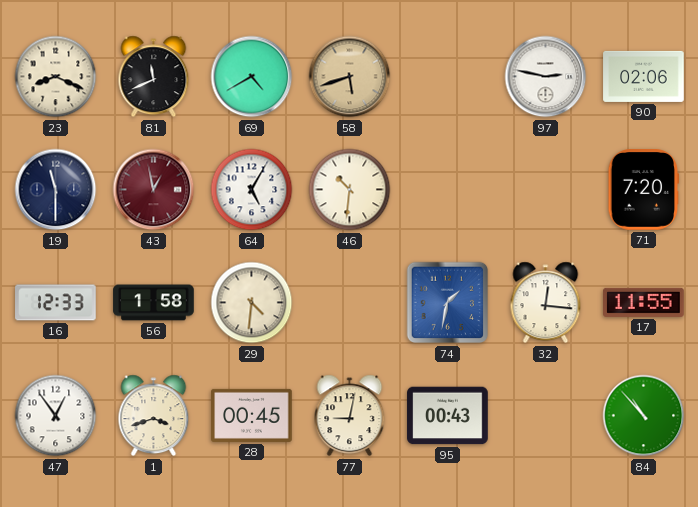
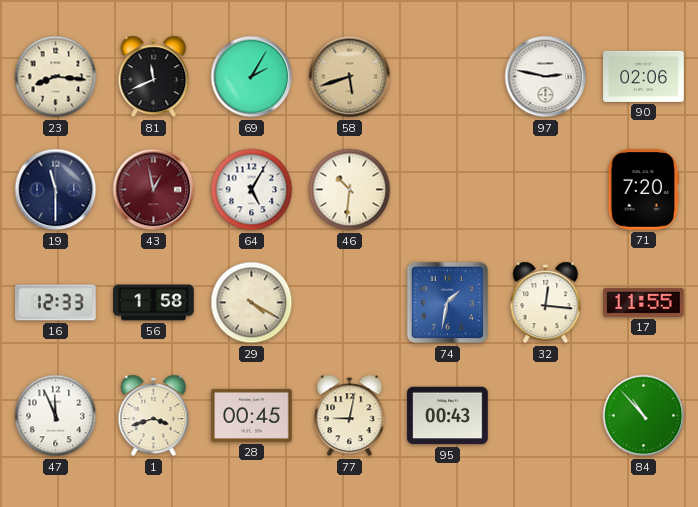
23: 8:19 -> 8:16
69: 4:40 -> 2:05
29: 4:31 -> 4:20
47: 12:54 -> 11:56
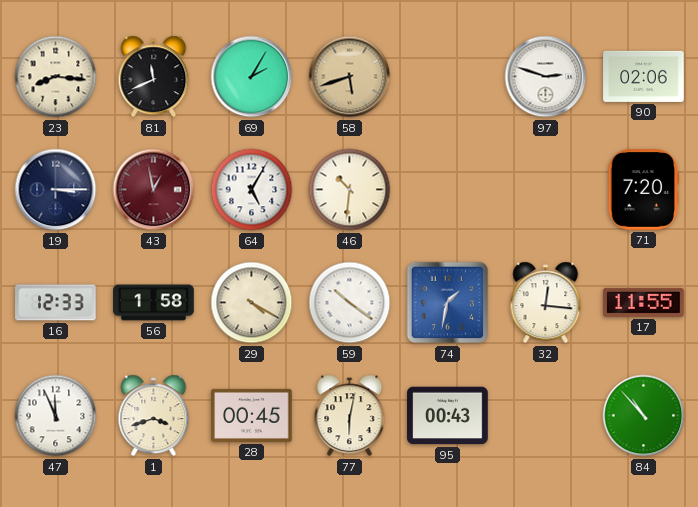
97: 2:47 -> 2:48
19: 11:30 -> 3:15
59: none -> 10:21
77: 9:02 -> 6:02
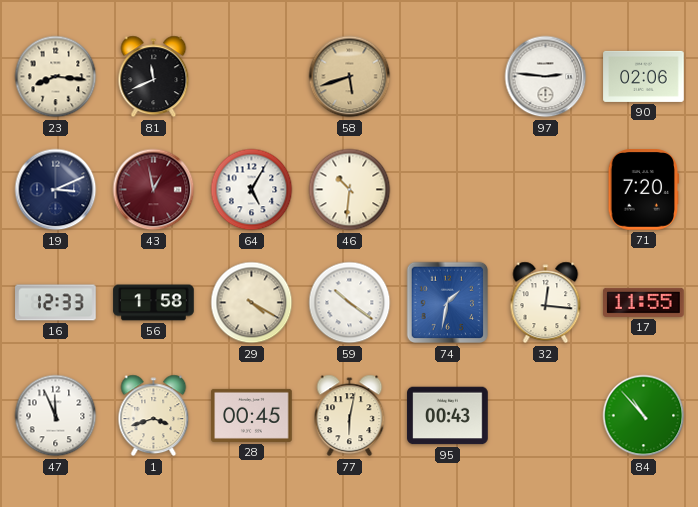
69: 2:05 -> none
97: 2:48 -> 2:46
19: 3:15 -> 3:11
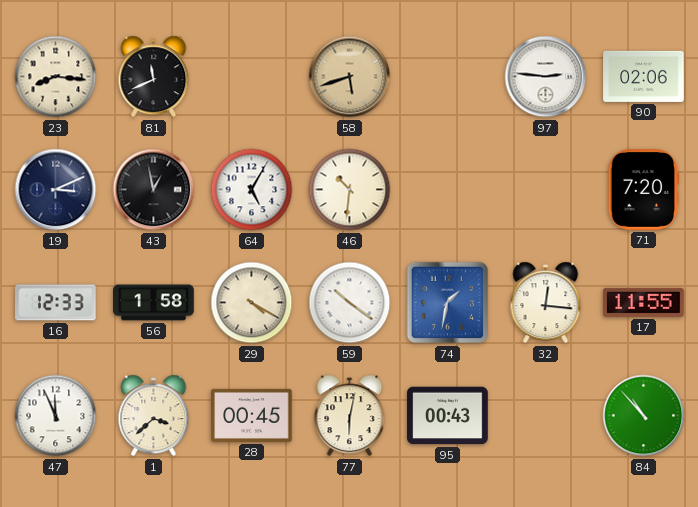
43 dial: burgundy -> black
1: 3:42 -> 3:38
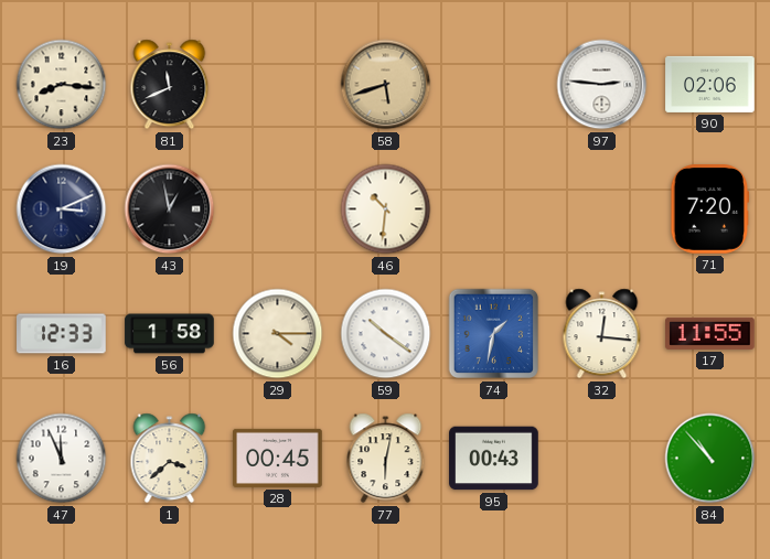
64: 5:05 -> none
29: 4:20 -> 4:15
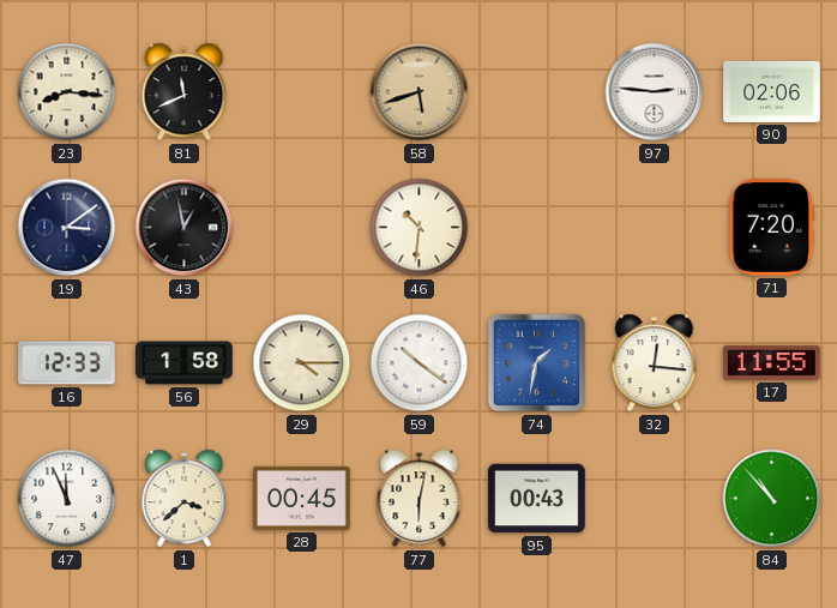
19: 3:11 -> 3:09
